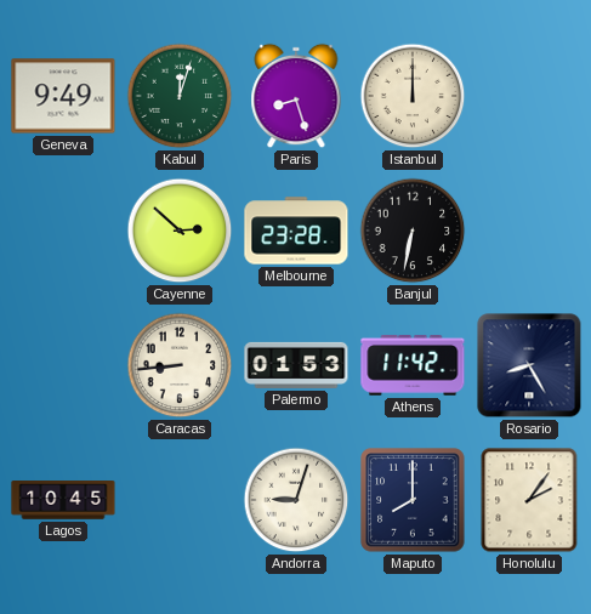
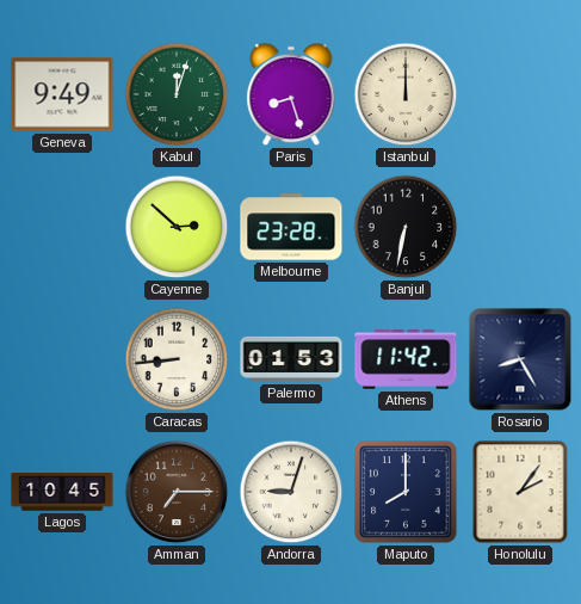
Amman: none -> 7:15
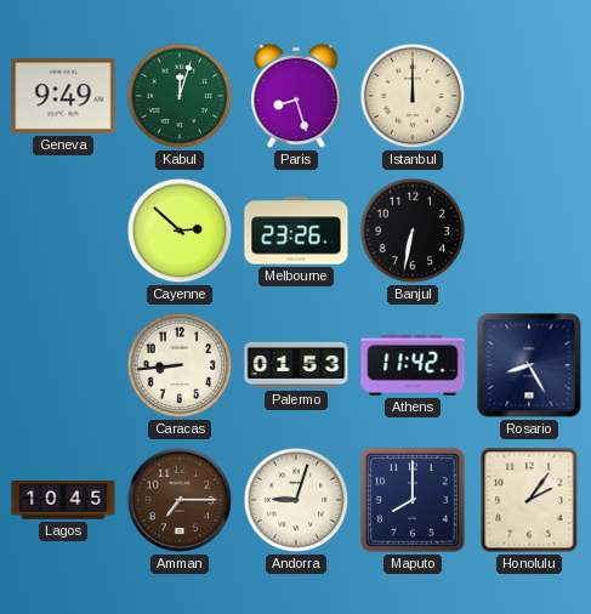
Melbourne: 23:28 -> 23:26
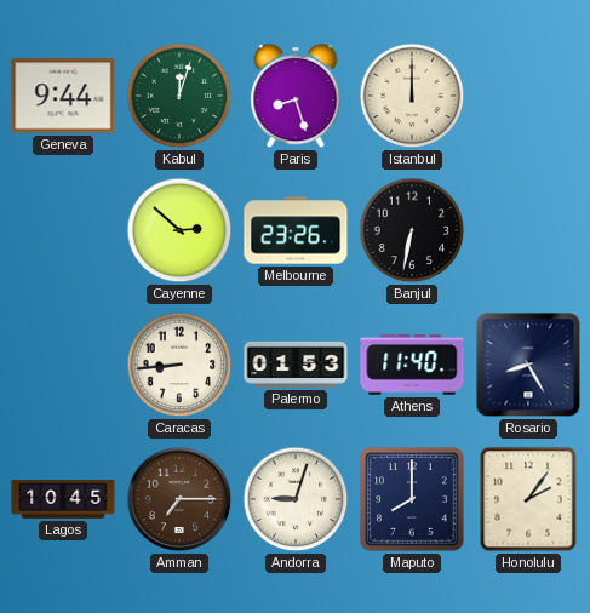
Geneva: 9:49 -> 9:44
Athens: 11:42 -> 11:40
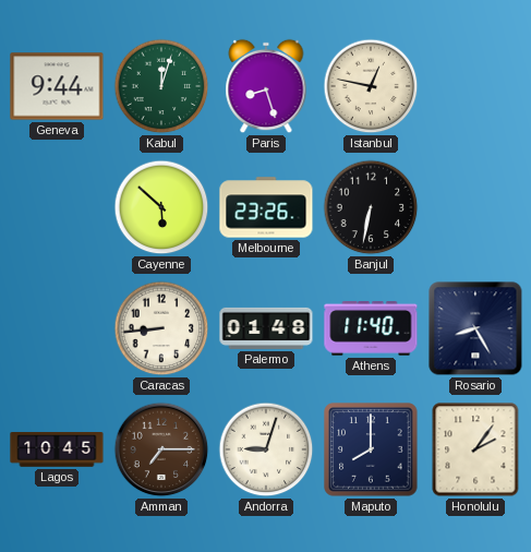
Istanbul: 12:00 -> 12:47
Cayenne: 2:52 -> 5:52
Palermo: 01:53 -> 01:48
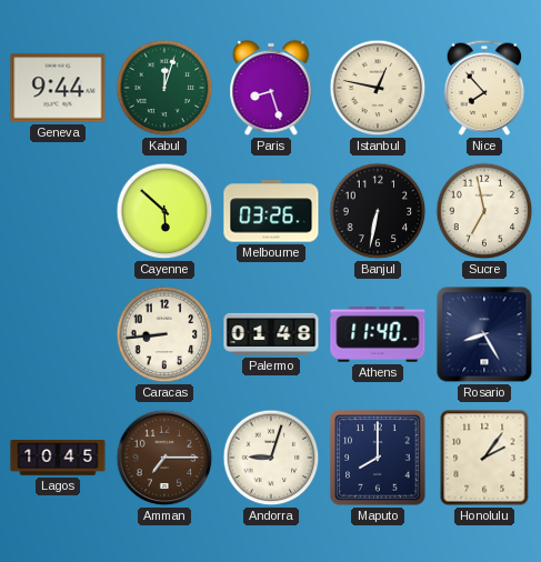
Nice: none -> 7:53
Melbourne: 23:26 -> 03:26
Sucre: none -> 6:58
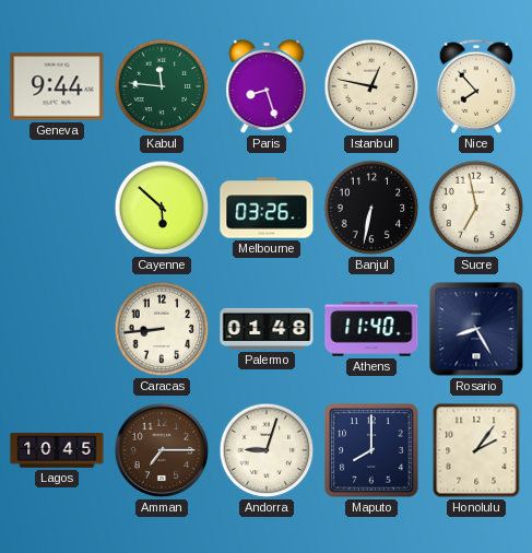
Kabul: 12:03 -> 11:46
